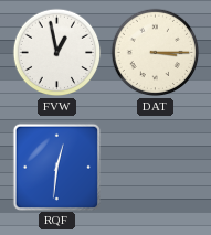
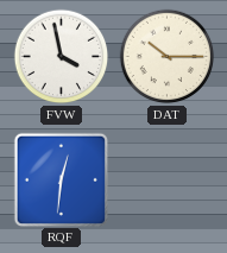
FVW: 12:58 -> 3:58
DAT: 3:15 -> 10:15
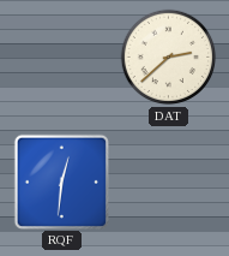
FVW: 3:58 -> none
DAT: 10:15 -> 2:38
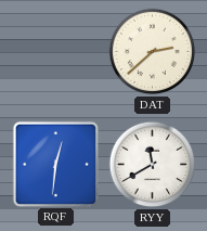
RYY: none -> 11:40
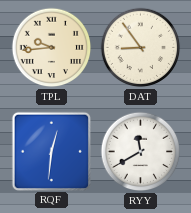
TPL: none -> 9:44
DAT: 2:38 -> 8:54
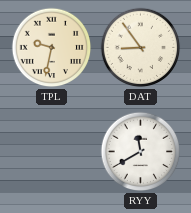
TPL: 9:44 -> 9:32
RQF: 12:31 -> none
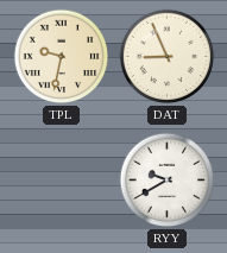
DAT: 8:54 -> 8:56
RYY: 11:40 -> 9:40
